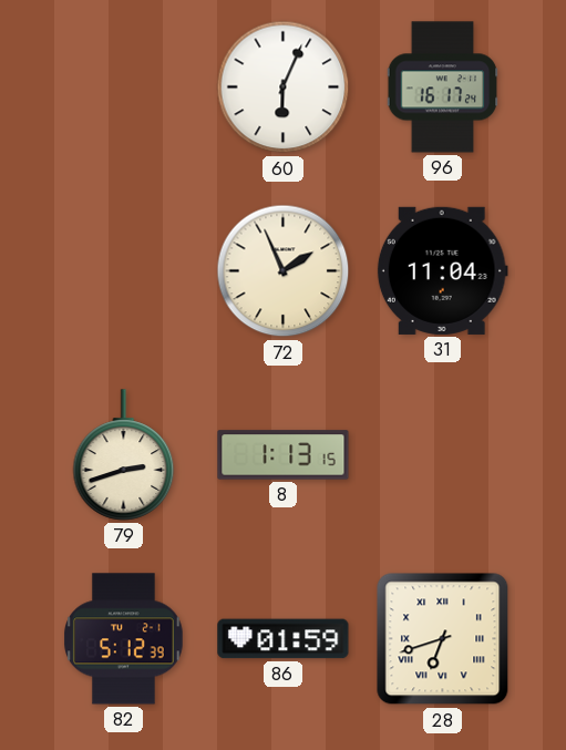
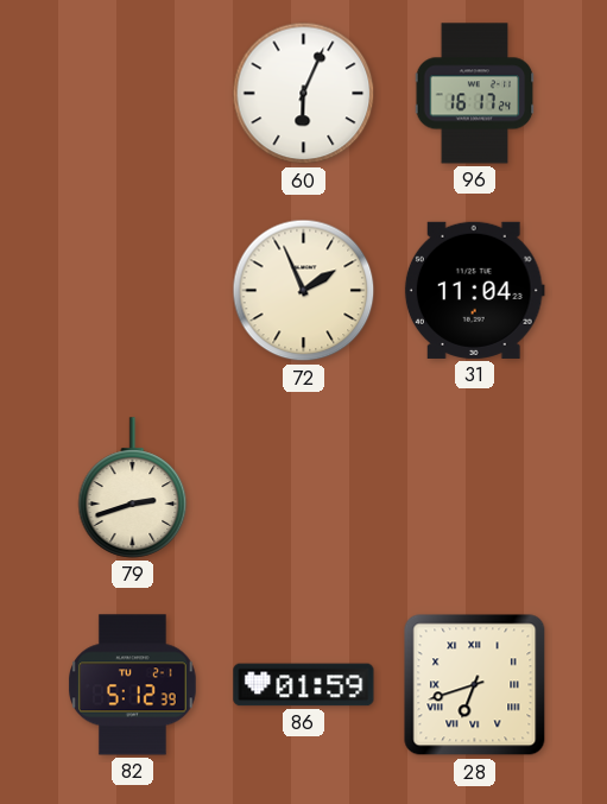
8: 1:13 -> none
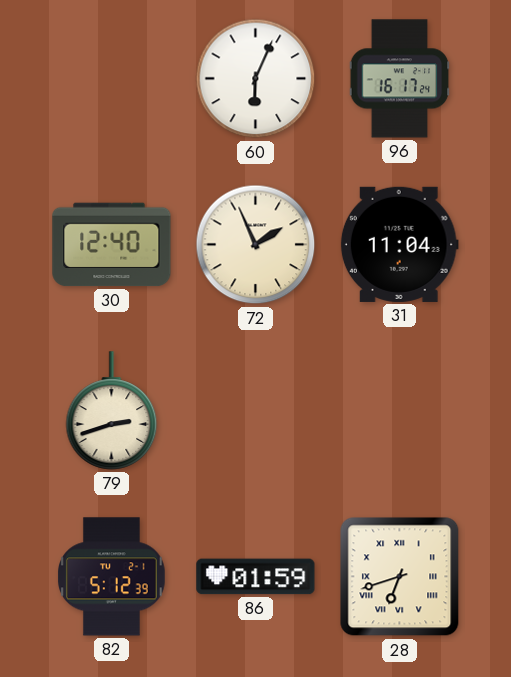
30: none -> 12:40
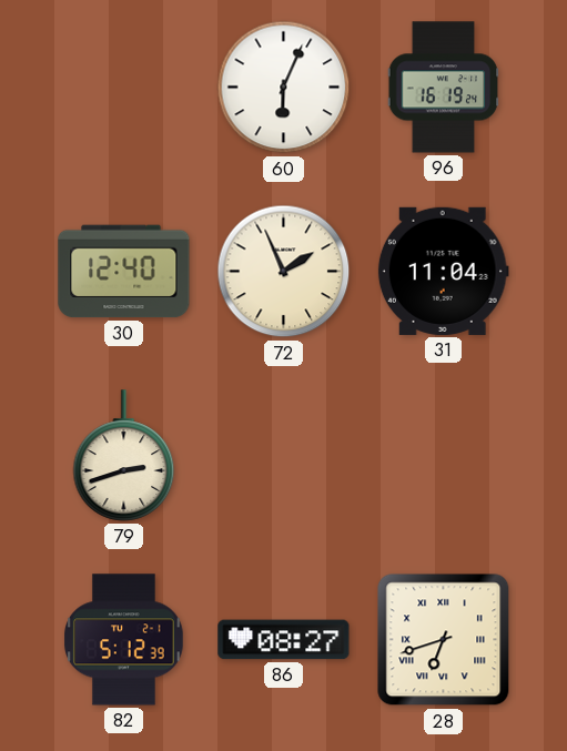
96: 16:17 -> 16:19
86: 01:59 -> 08:27
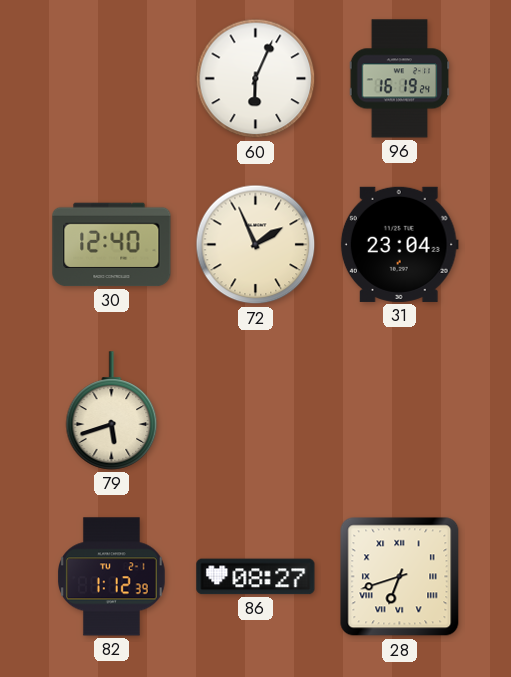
31: 11:04 -> 23:04
79: 2:42 -> 5:42
82: 5:12 -> 1:12
